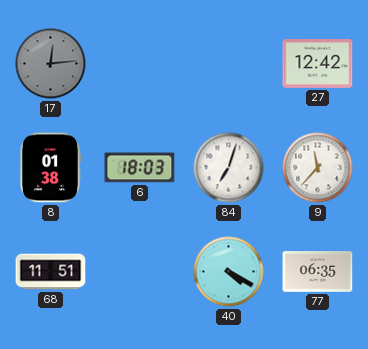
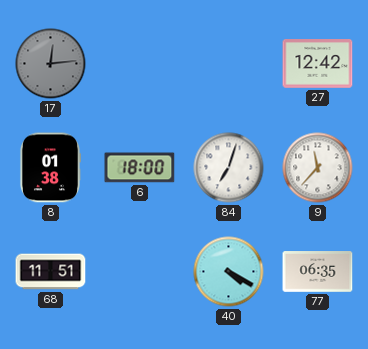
6: 18:03 -> 18:00
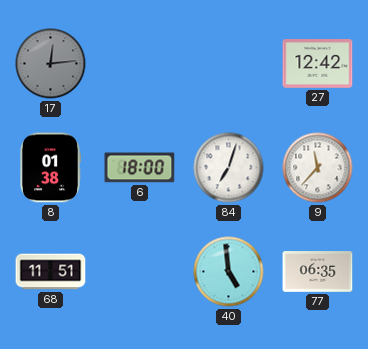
40: 4:20 -> 4:59
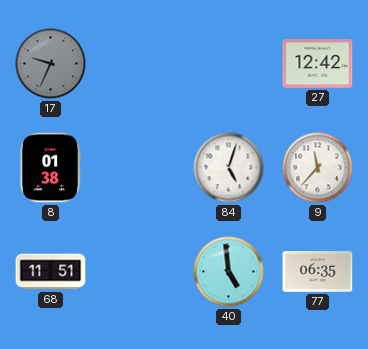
17: 12:14 -> 9:34
6: 18:00 -> none
84: 7:03 -> 5:03
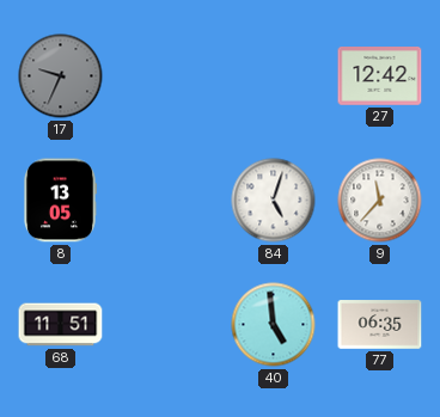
8: 01:38 -> 13:05
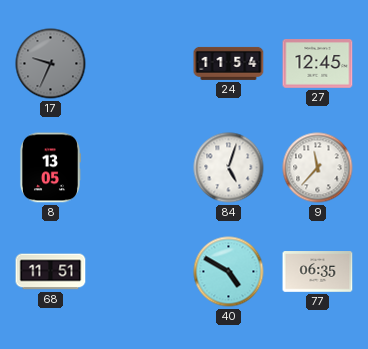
24: none -> 11:54
27: 12:42 -> 12:45
40: 4:59 -> 4:50
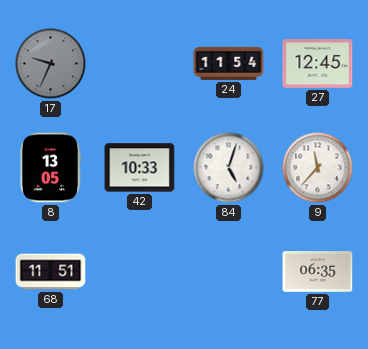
42: none -> 10:33
40: 4:50 -> none
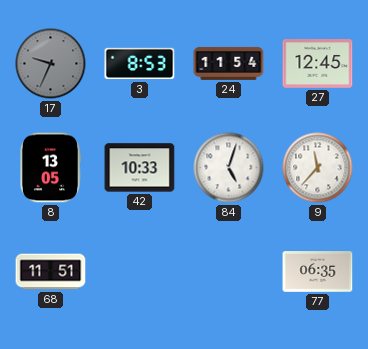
3: none -> 8:53
